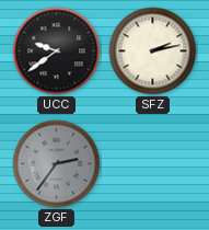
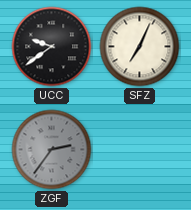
SFZ: 2:13 -> 7:04
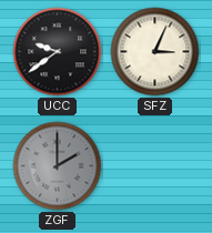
SFZ: 7:04 -> 3:04
ZGF: 2:36 -> 2:00
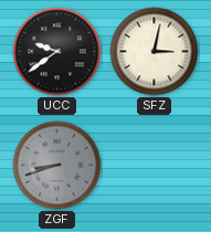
SFZ: 3:04 -> 3:02
ZGF: 2:00 -> 8:42
